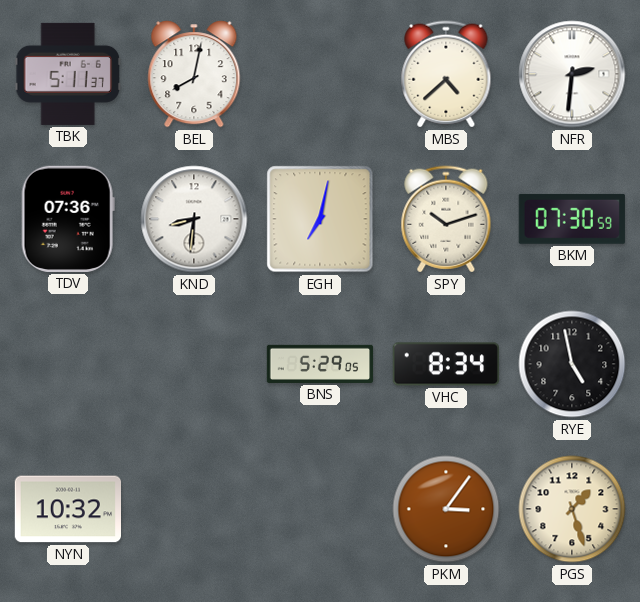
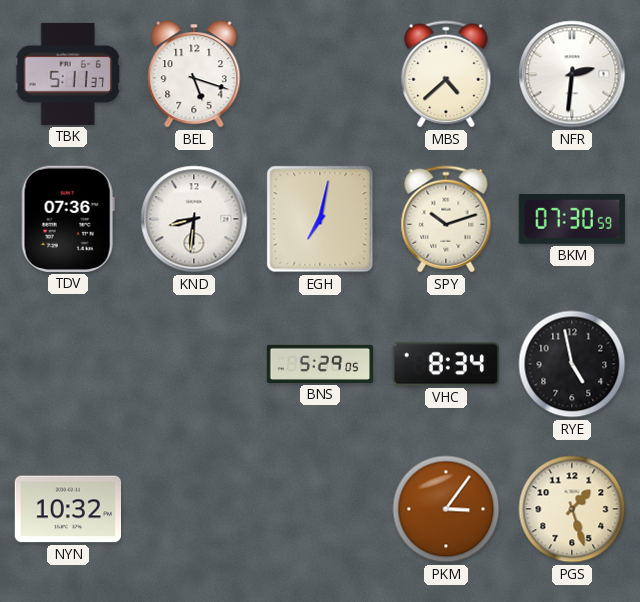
BEL: 8:02 -> 5:18
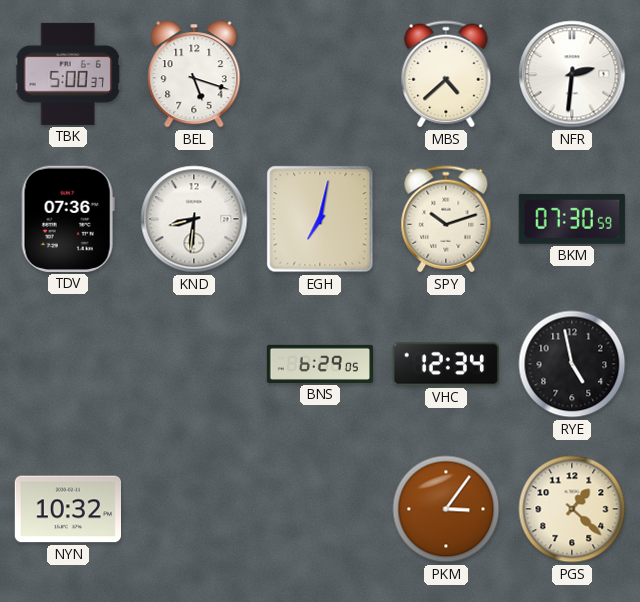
TBK: 5:11 -> 5:00
BNS: 5:29 -> 6:29
VHC: 8:34 -> 12:34
PGS: 1:27 -> 1:22
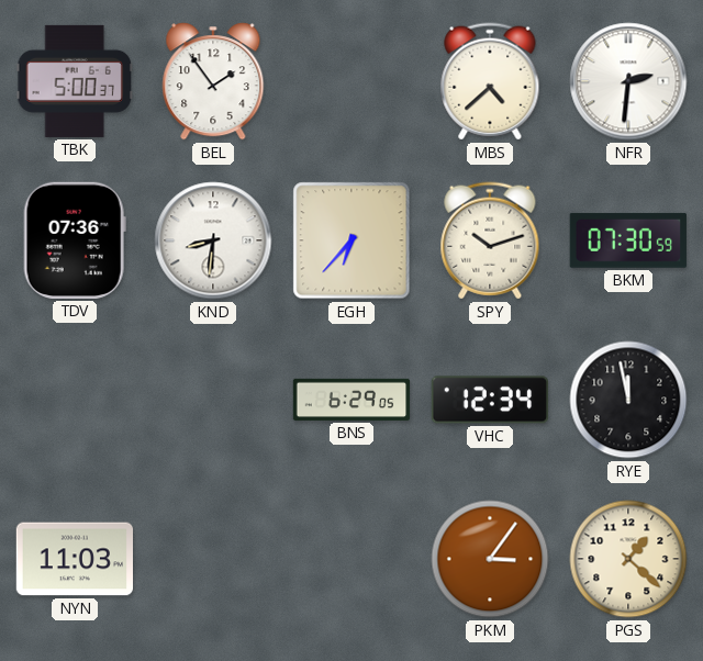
BEL: 5:18 -> 1:54
EGH: 7:02 -> 6:37
RYE: 4:58 -> 11:58
NYN: 10:32 -> 11:03
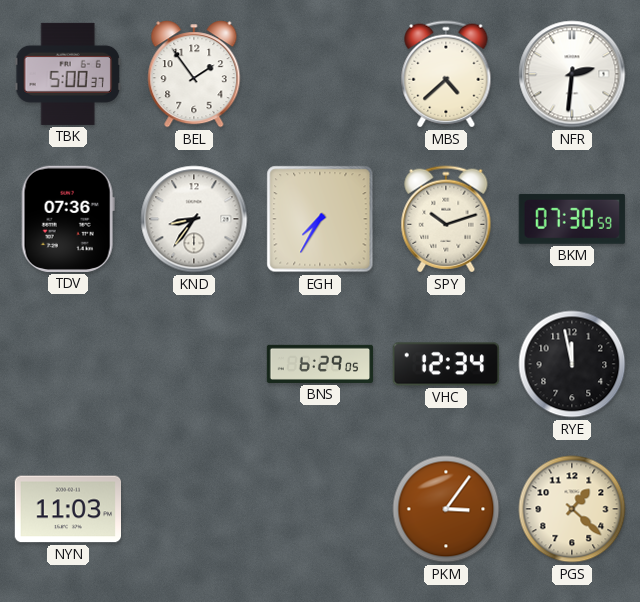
KND: 8:31 -> 8:36
EGH: 6:37 -> 7:35
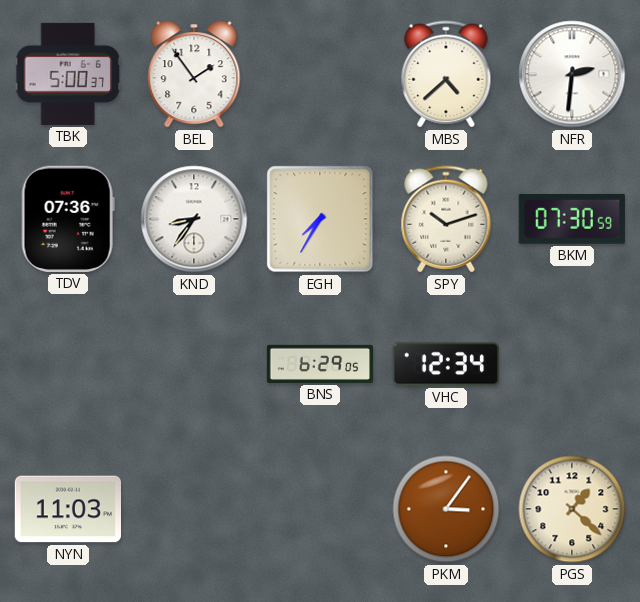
RYE: 11:58 -> none
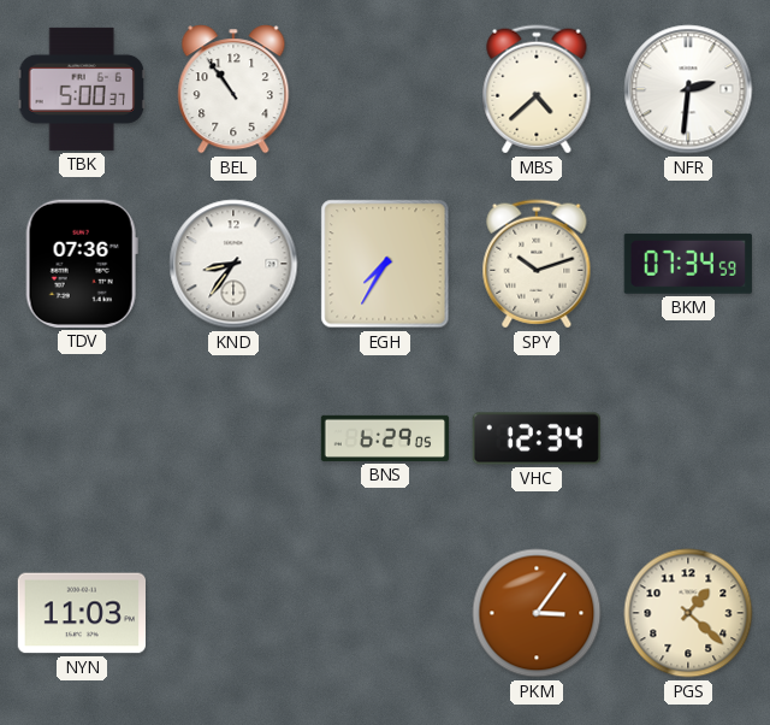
BEL: 1:54 -> 10:54
BKM: 07:30 -> 07:34
